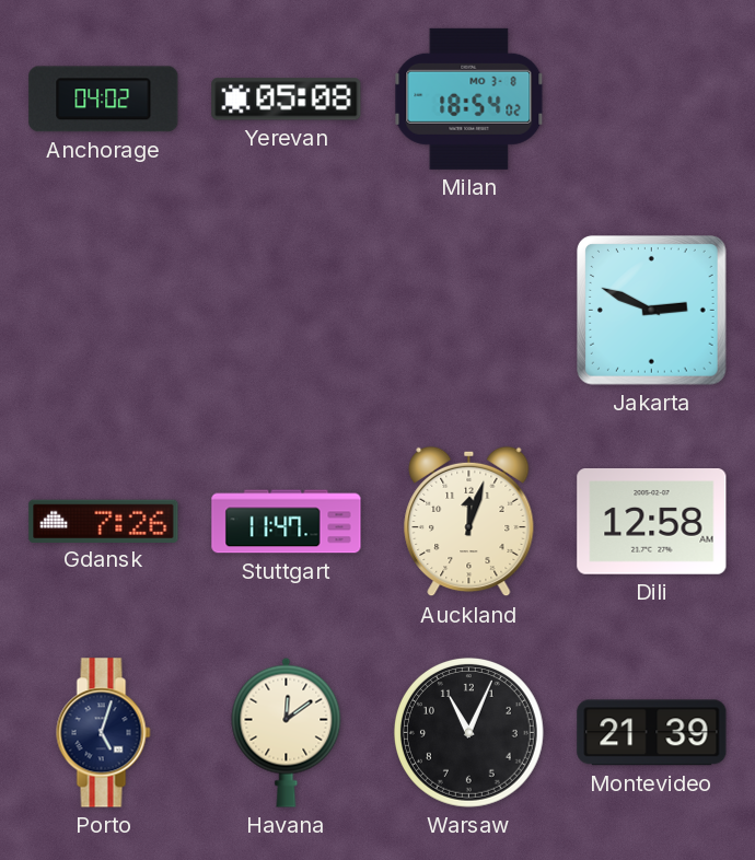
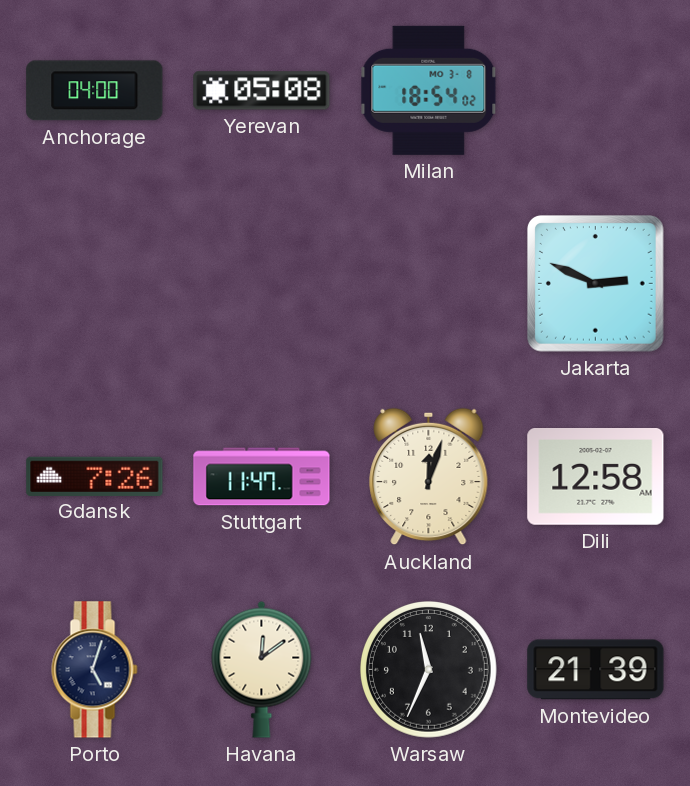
Anchorage: 04:02 -> 04:00
Warsaw: 11:04 -> 11:34
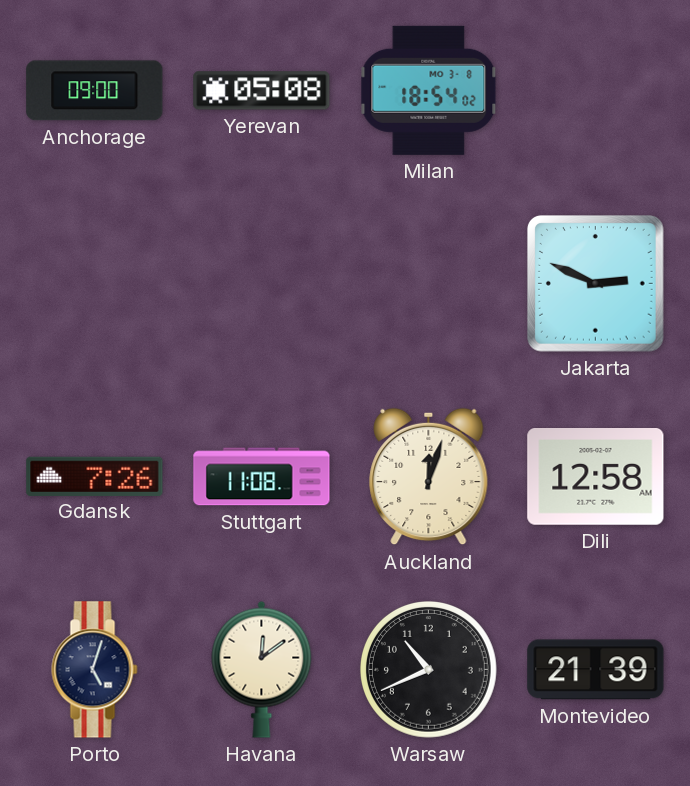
Anchorage: 04:00 -> 09:00
Stuttgart: 11:47 -> 11:08
Warsaw: 11:34 -> 10:41
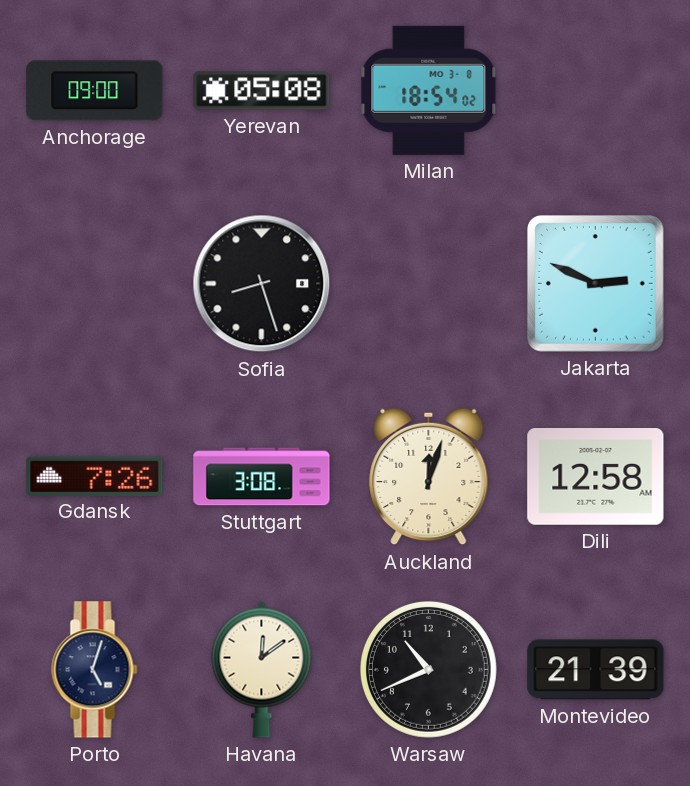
Sofia: none -> 8:27
Stuttgart: 11:08 -> 3:08
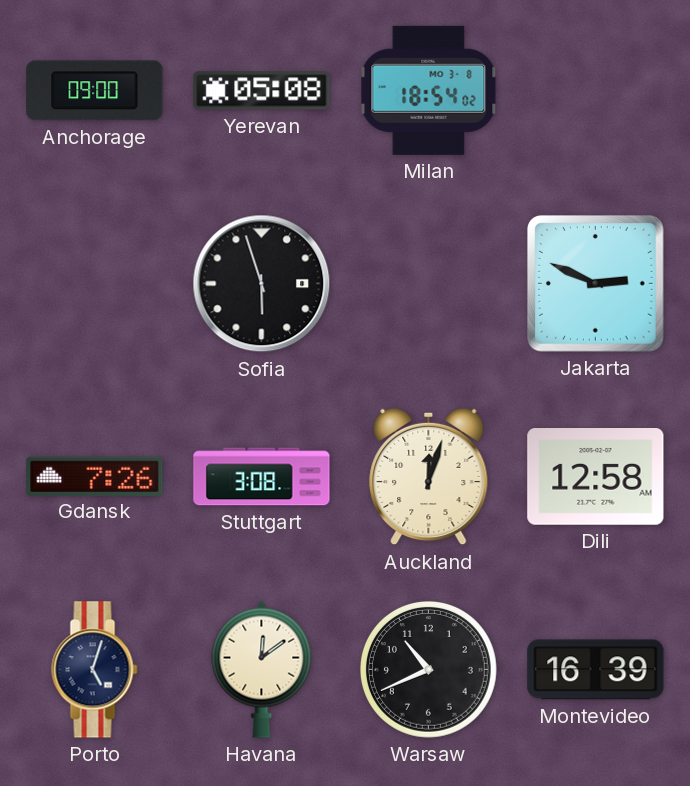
Sofia: 8:27 -> 5:57
Montevideo: 21:39 -> 16:39
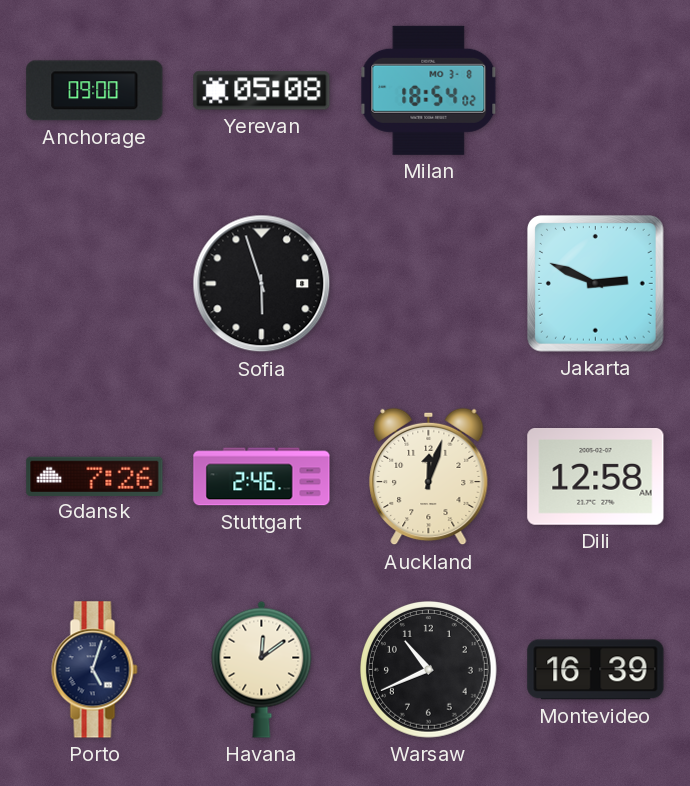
Stuttgart: 3:08 -> 2:46
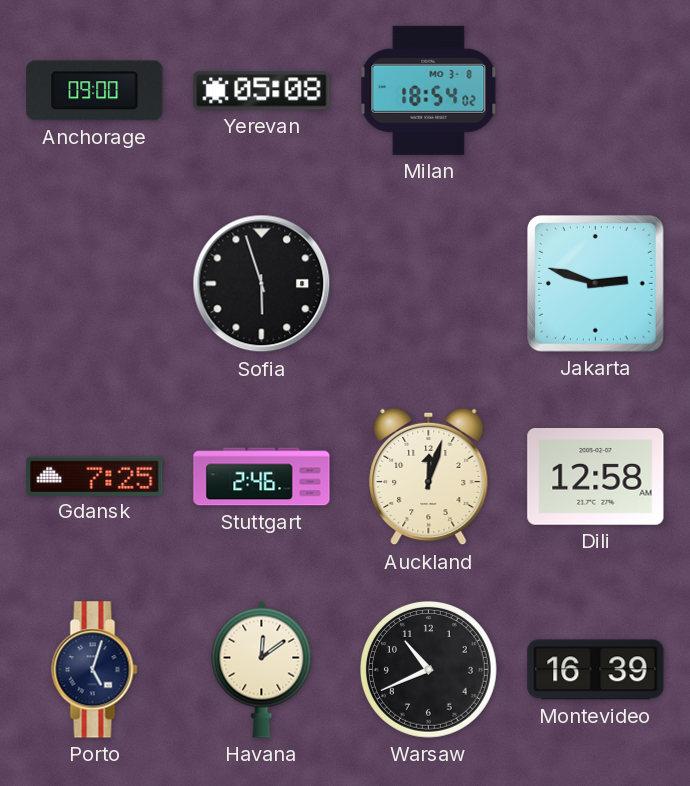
Jakarta: 2:49 -> 2:48
Gdansk: 7:26 -> 7:25
